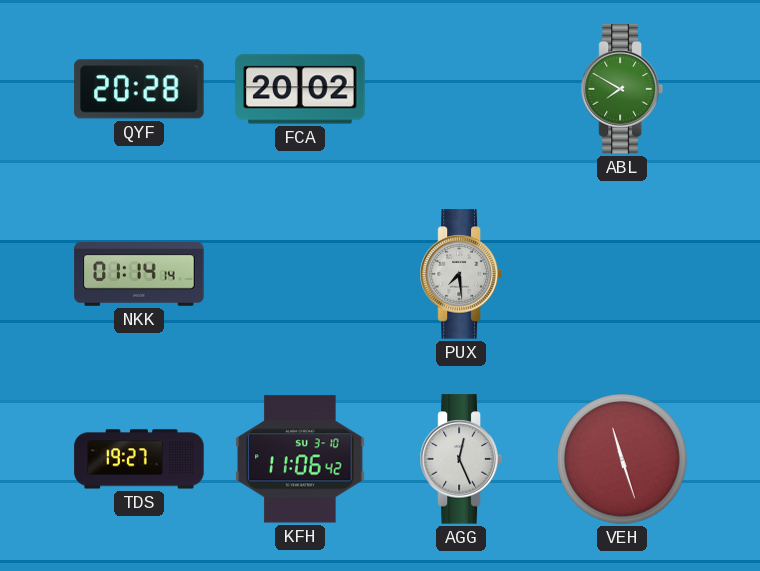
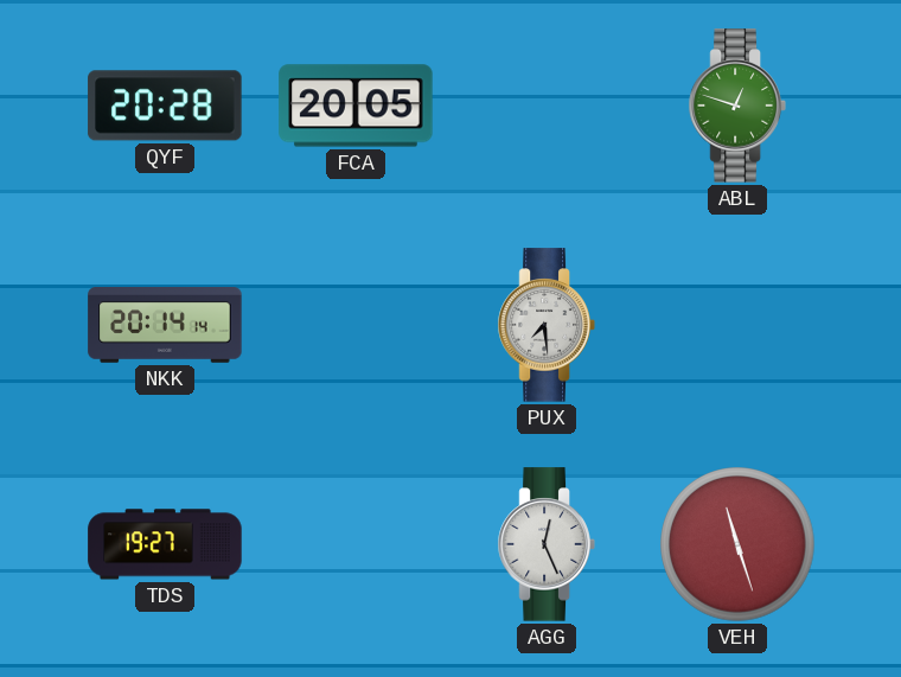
FCA: 20:02 -> 20:05
ABL: 7:50 -> 12:48
NKK: 01:14 -> 20:14
KFH: 11:06 -> none
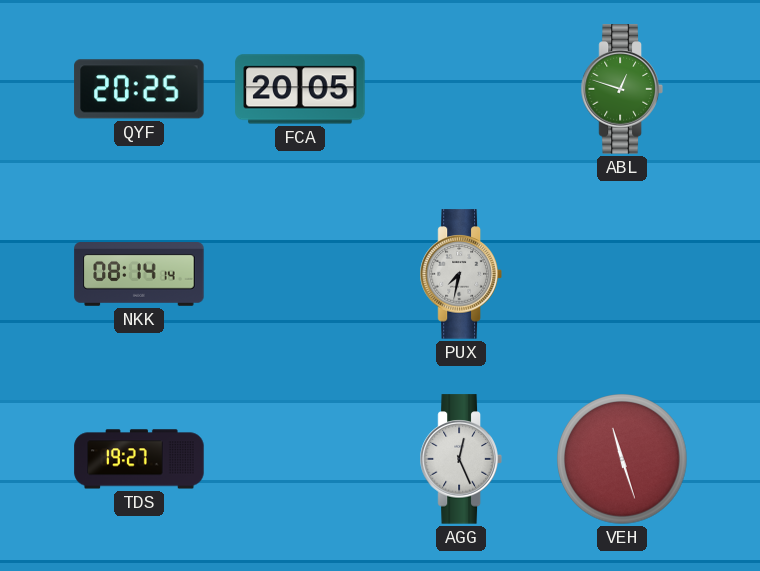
QYF: 20:28 -> 20:25
NKK: 20:14 -> 08:14
PUX: 7:29 -> 7:32
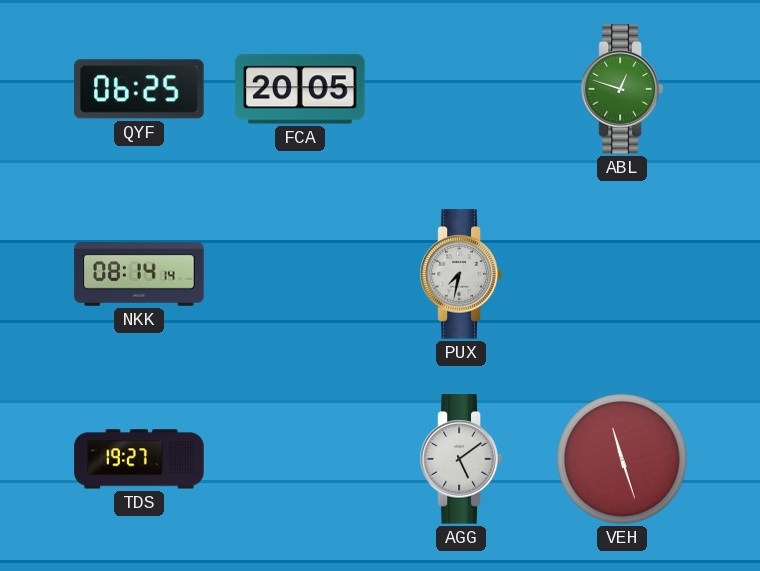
QYF: 20:25 -> 06:25
AGG: 12:26 -> 5:09
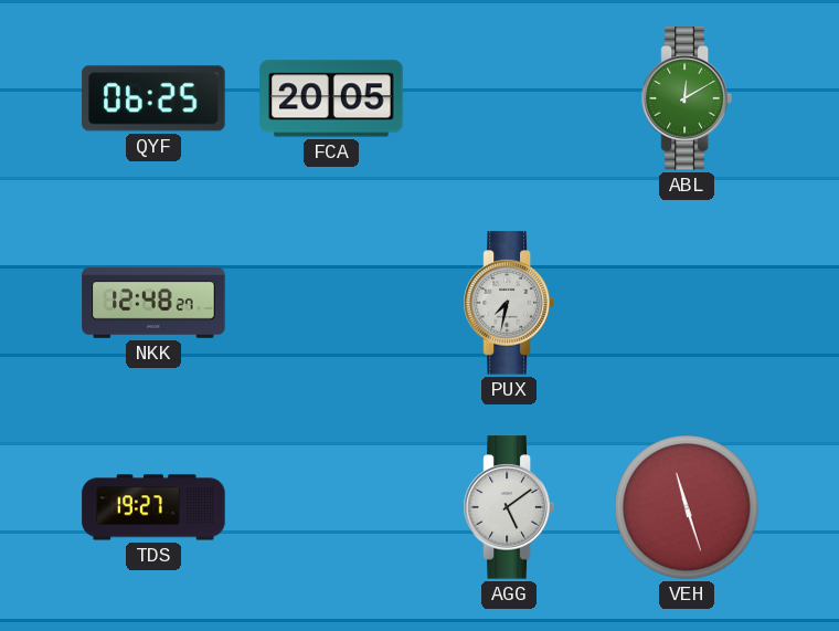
ABL: 12:48 -> 12:10
NKK: 08:14 -> 12:48
